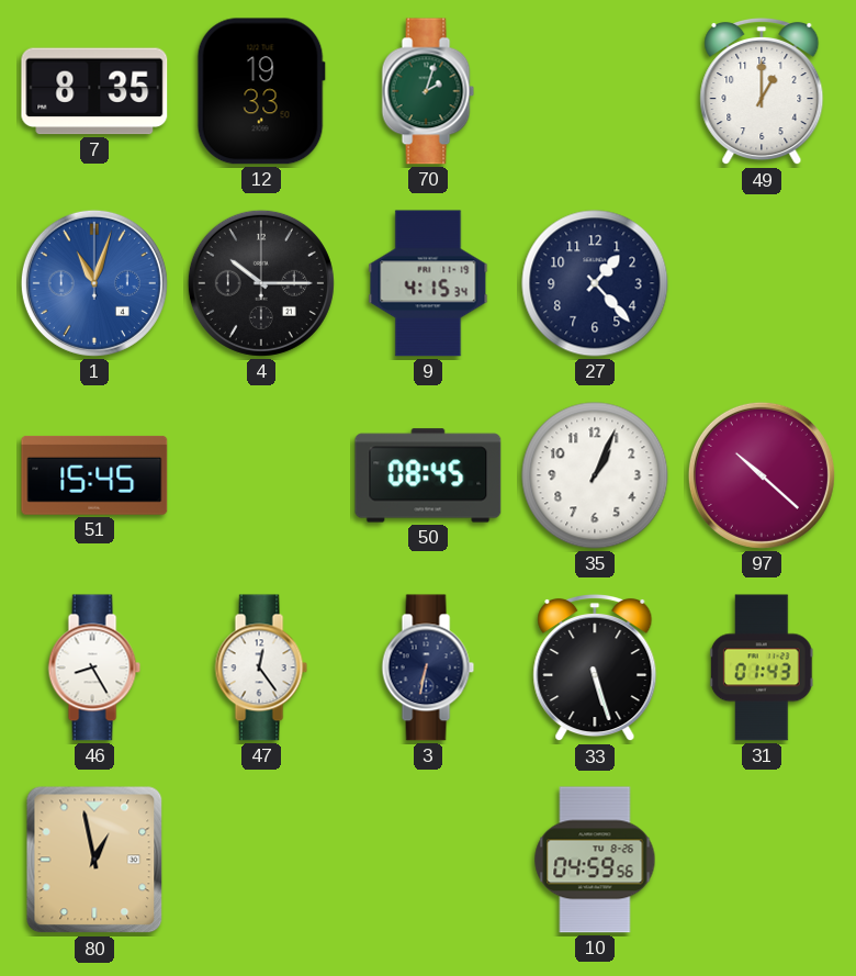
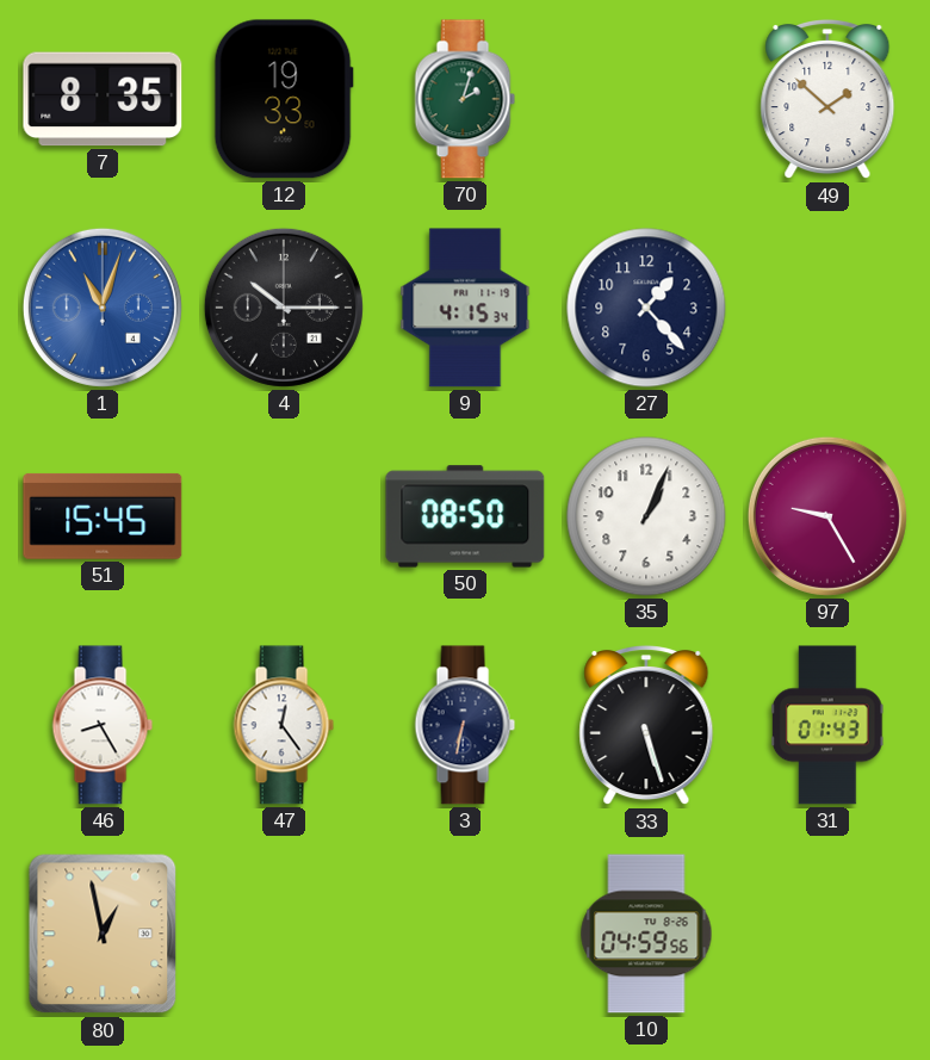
49: 1:00 -> 1:52
50: 08:45 -> 08:50
97: 10:22 -> 9:25
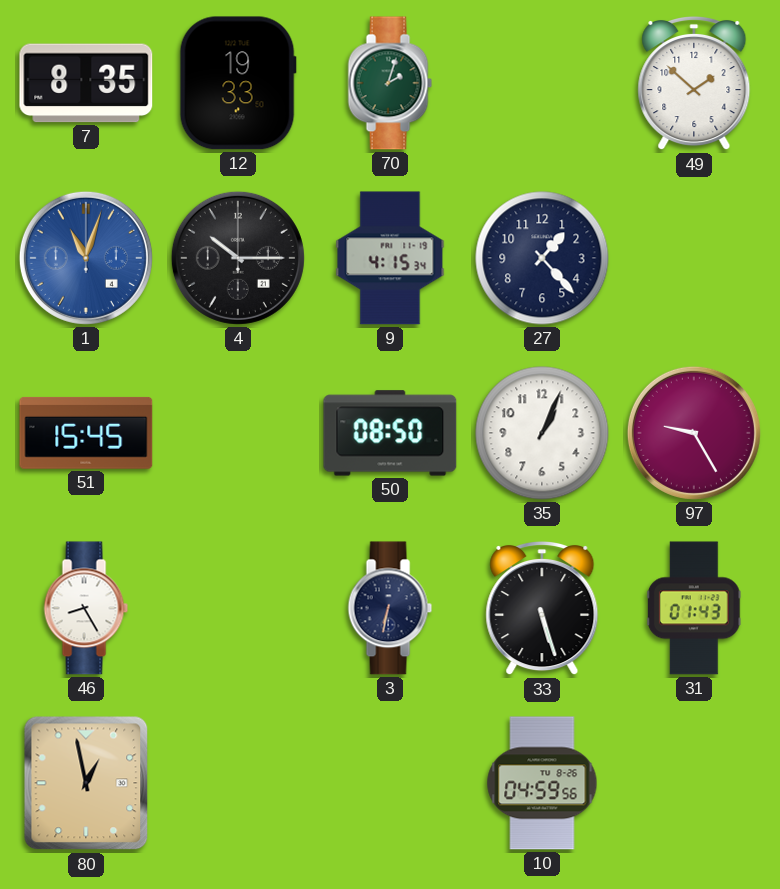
47: 12:24 -> none
